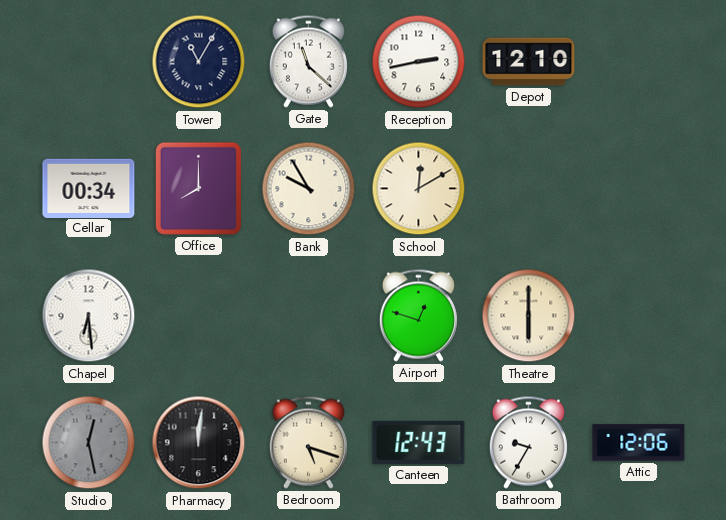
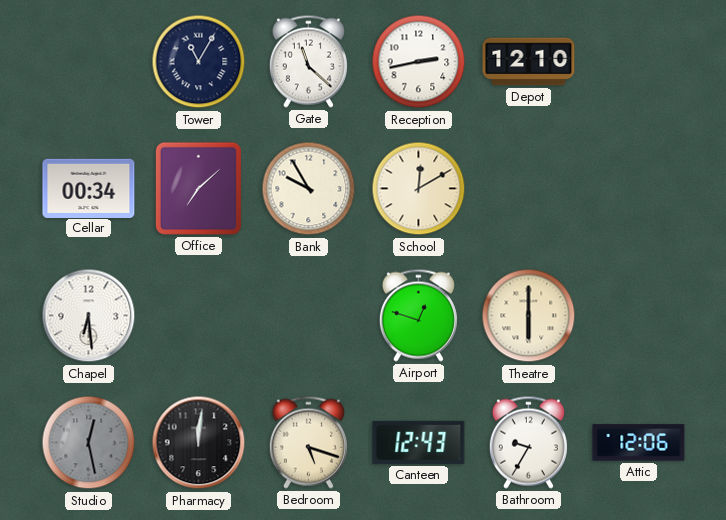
Office: 8:00 -> 7:08
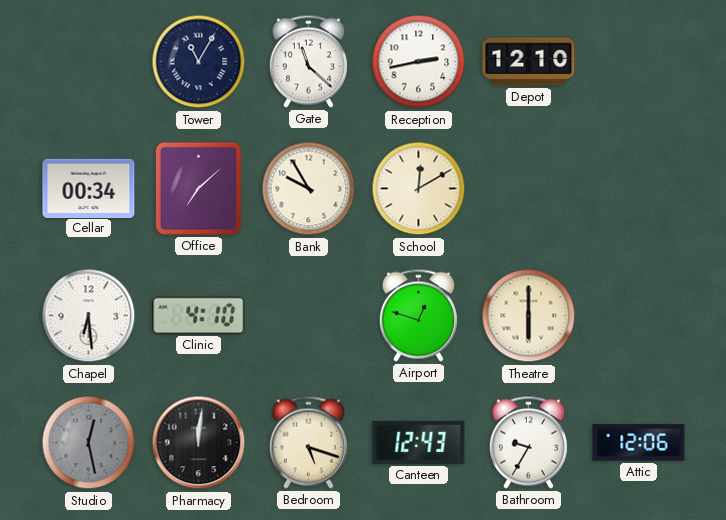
Clinic: none -> 4:10
